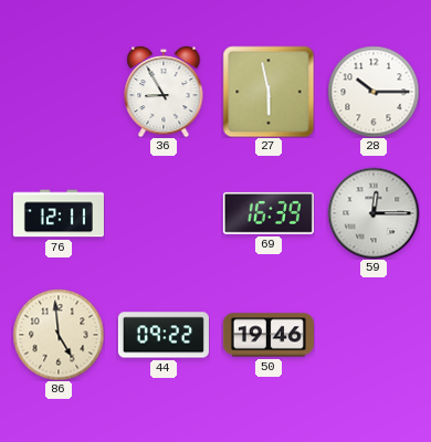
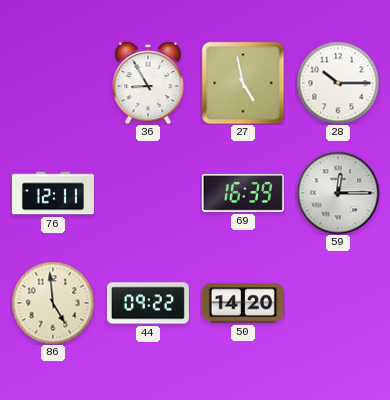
27: 5:58 -> 4:58
50: 19:46 -> 14:20
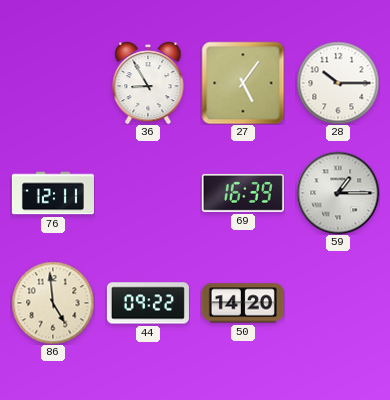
27: 4:58 -> 5:06
59: 12:15 -> 1:15
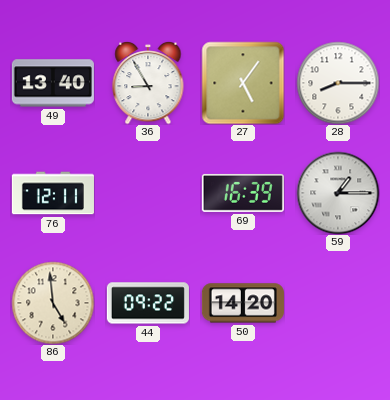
49: none -> 13:40
28: 10:15 -> 8:15
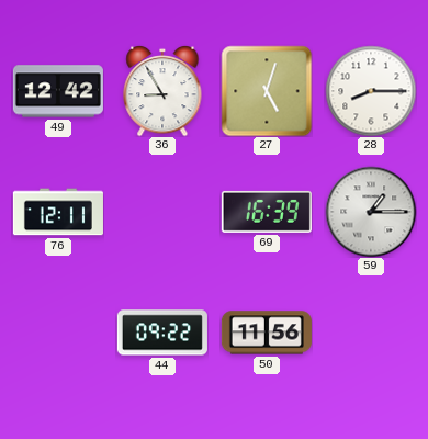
49: 13:40 -> 12:42
27: 5:06 -> 5:03
86: 4:59 -> none
50: 14:20 -> 11:56
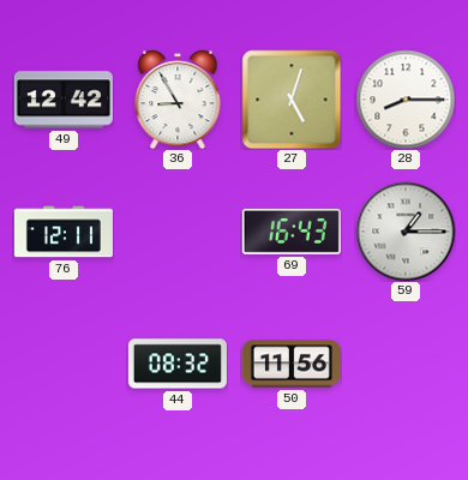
69: 16:39 -> 16:43
44: 09:22 -> 08:32
